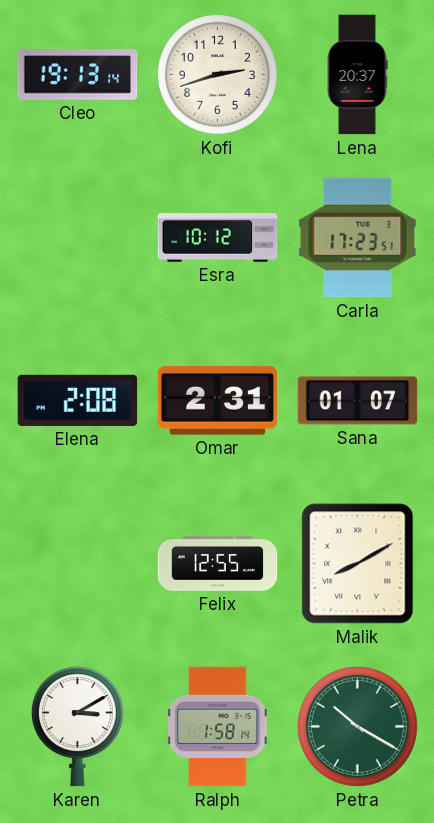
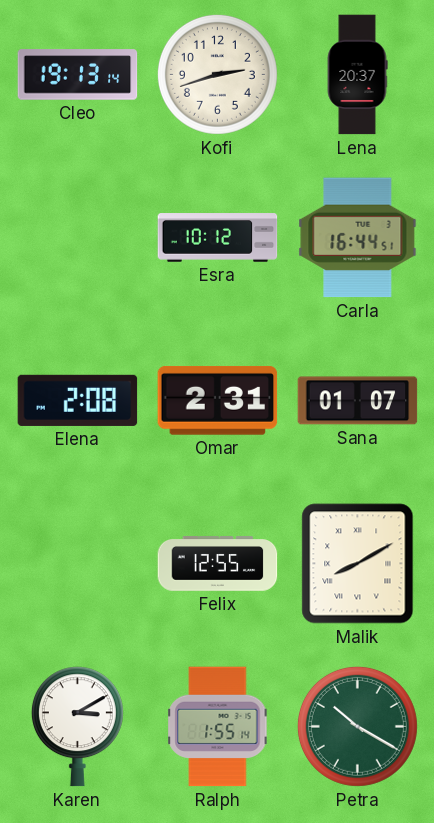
Carla: 17:23 -> 16:44
Ralph: 1:58 -> 1:55
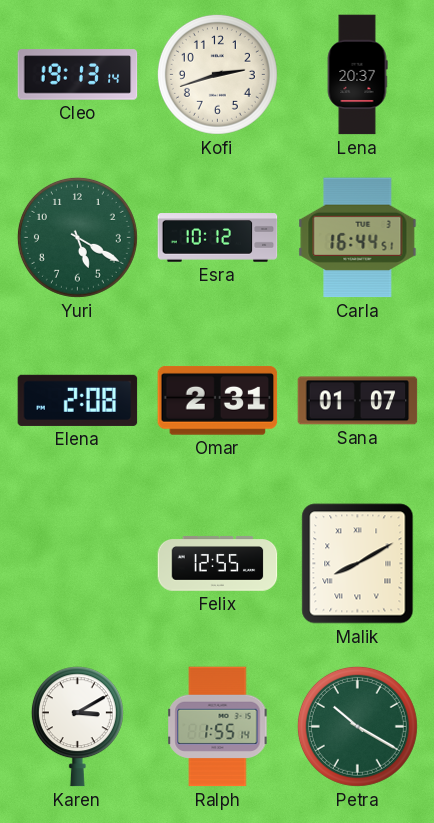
Yuri: none -> 5:20
